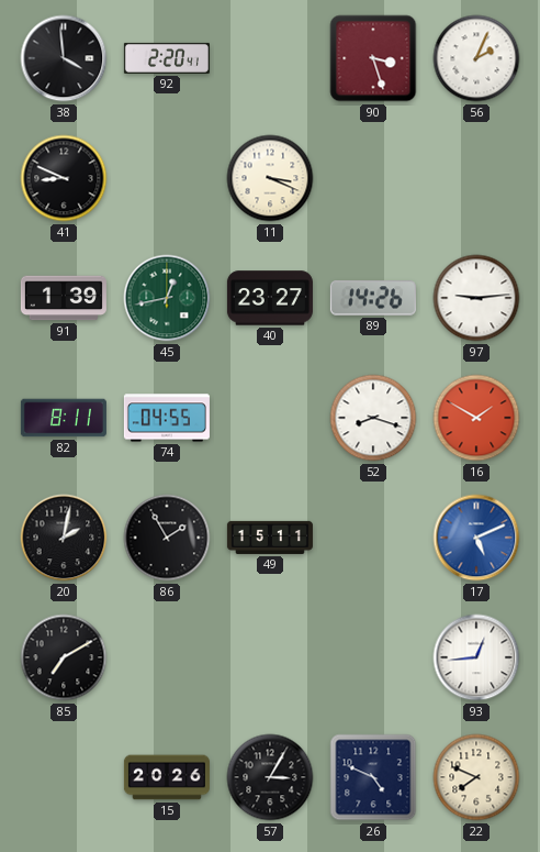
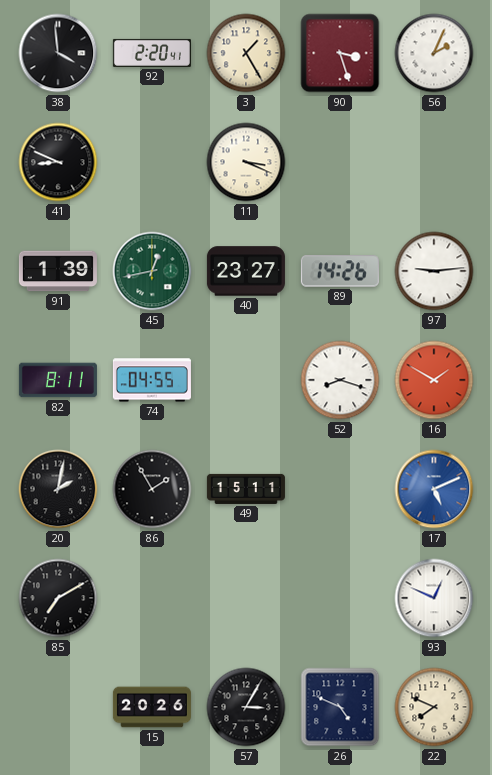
3: none -> 1:25
93: 12:44 -> 12:49
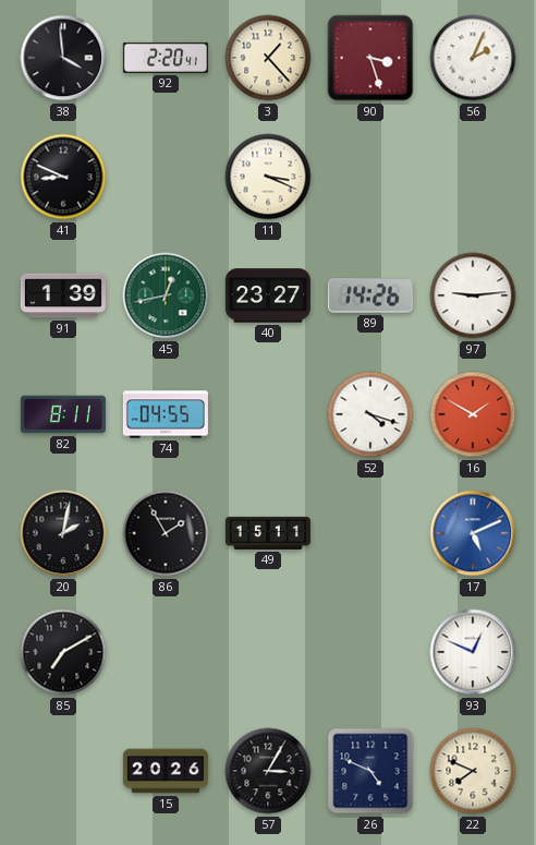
3: 1:25 -> 1:23
52: 8:18 -> 4:18
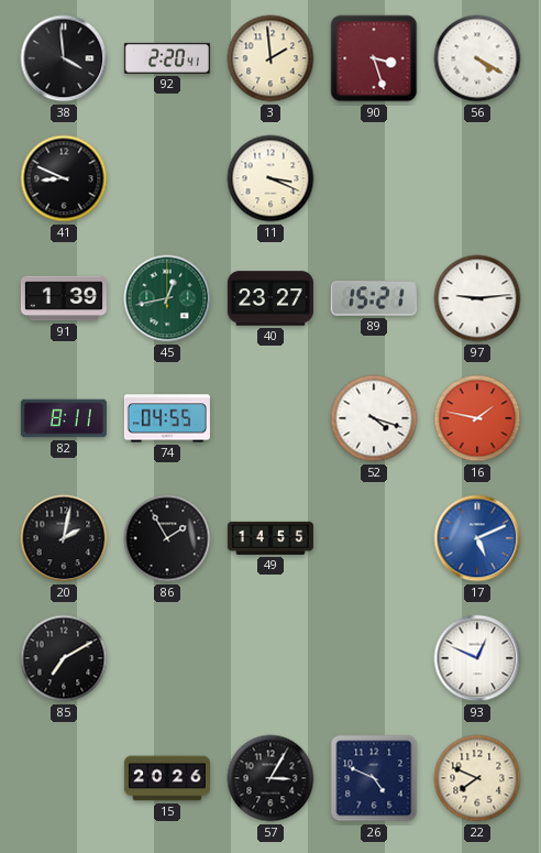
3: 1:23 -> 1:59
56: 2:04 -> 4:20
89: 14:26 -> 15:21
16: 1:50 -> 1:47
49: 15:11 -> 14:55
